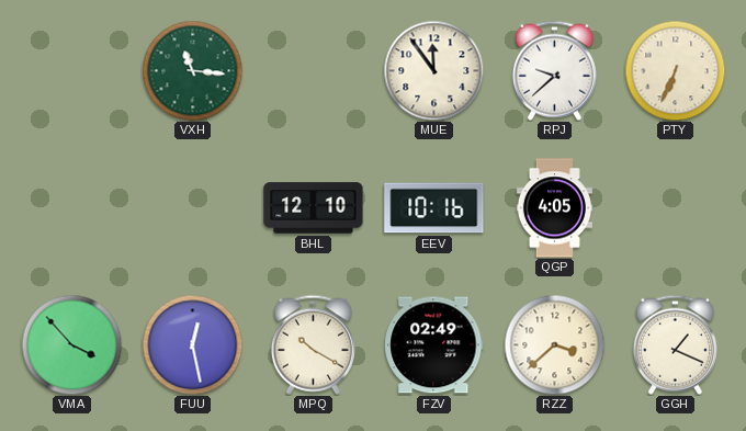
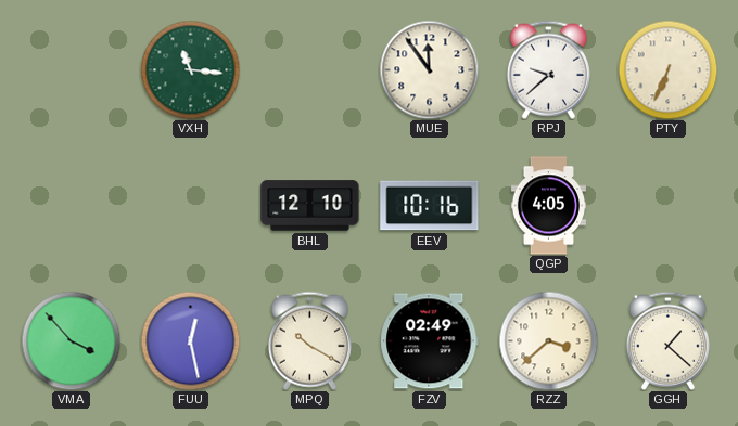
GGH: 1:19 -> 1:22
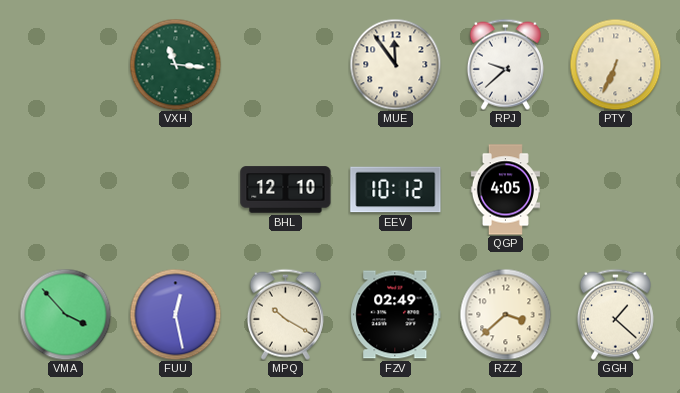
EEV: 10:16 -> 10:12
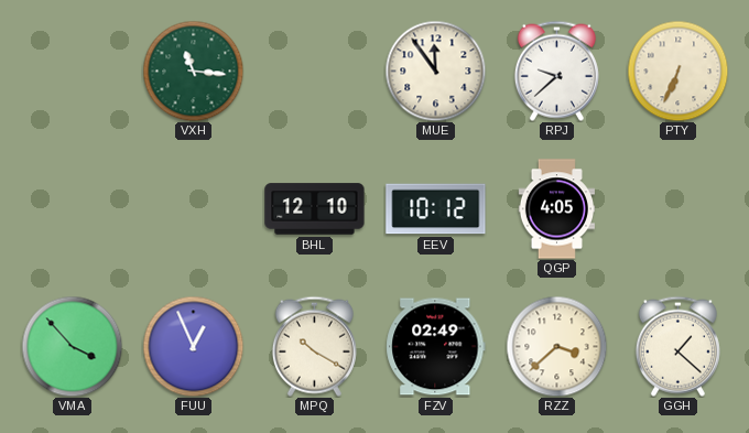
FUU: 12:28 -> 12:56
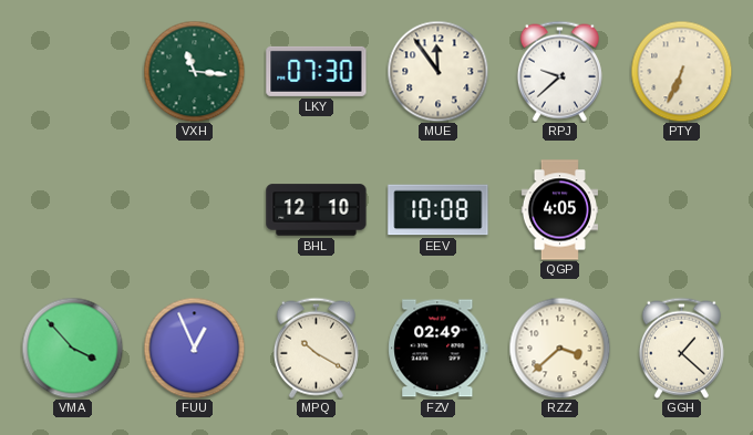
LKY: none -> 07:30
EEV: 10:12 -> 10:08
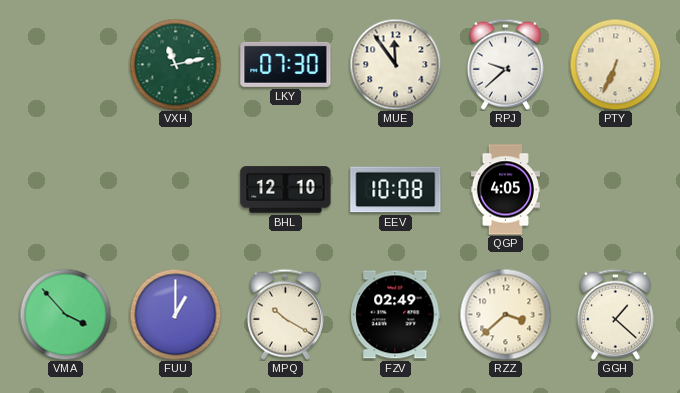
VXH: 11:16 -> 11:13
FUU: 12:56 -> 1:00
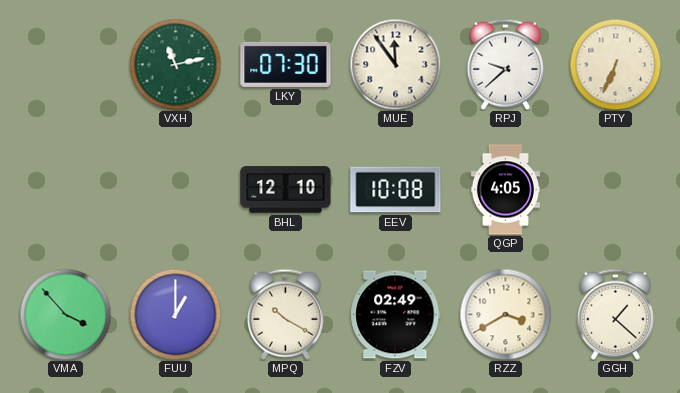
RZZ: 3:38 -> 3:40
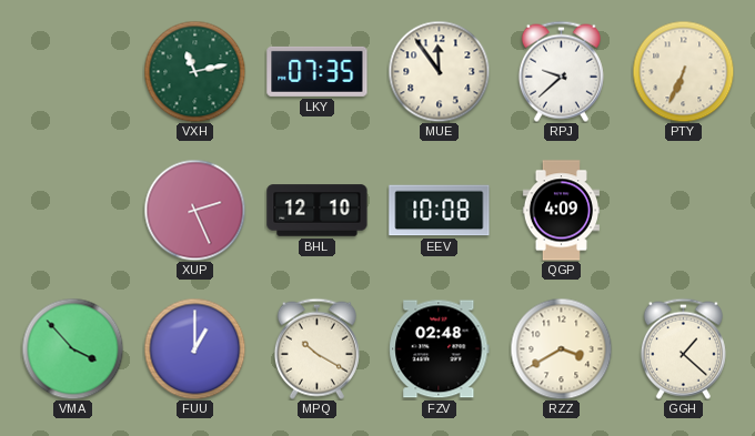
LKY: 07:30 -> 07:35
XUP: none -> 2:26
QGP: 4:05 -> 4:09
FZV: 02:49 -> 02:48
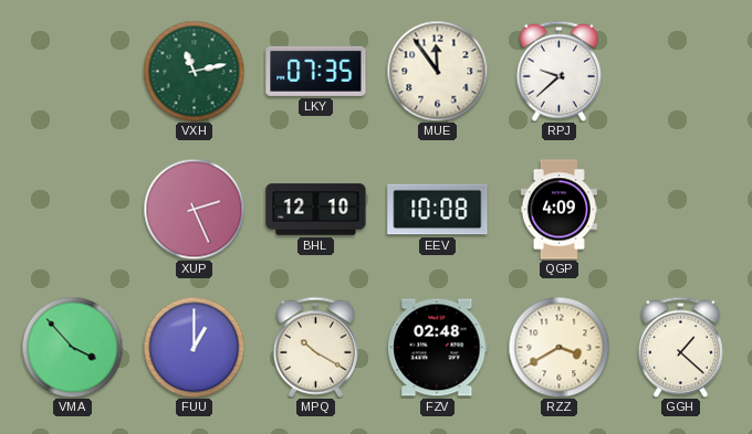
PTY: 6:34 -> none
